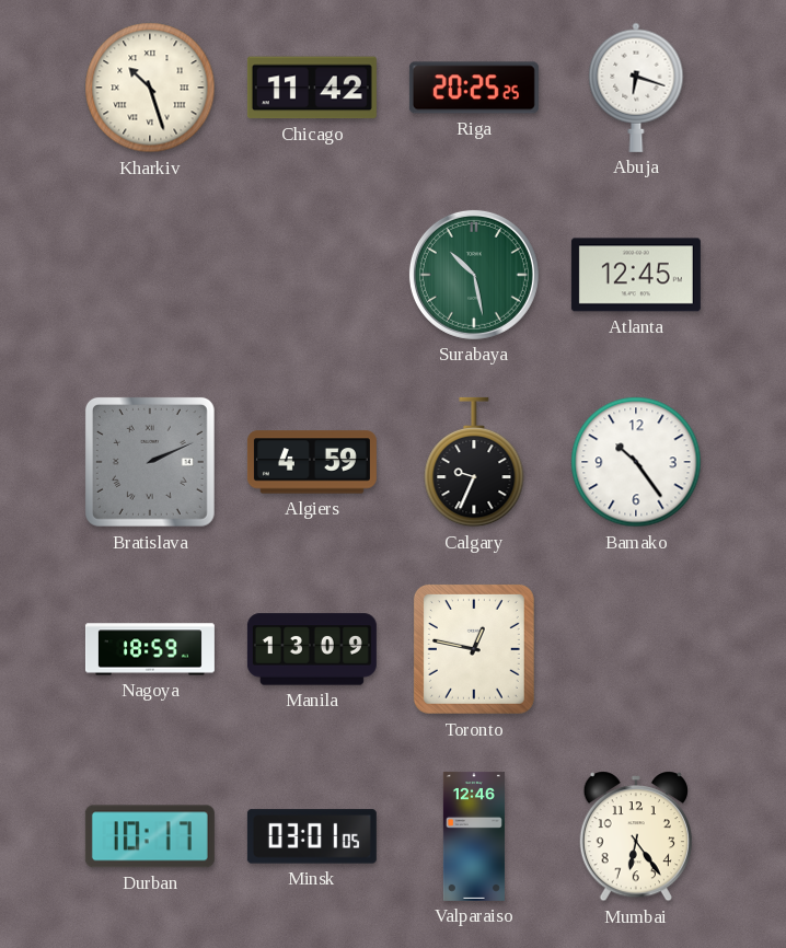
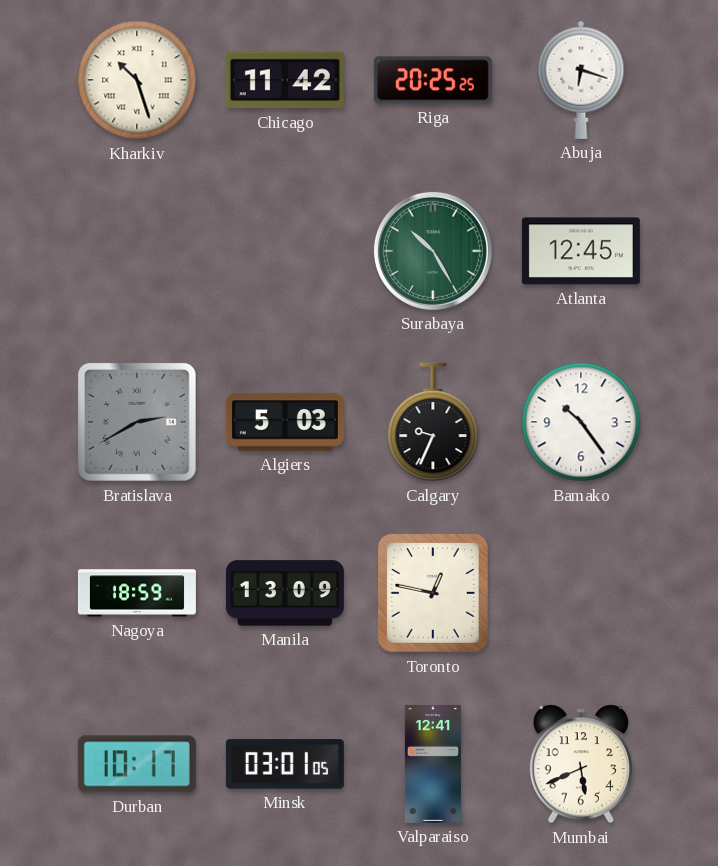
Surabaya: 10:28 -> 10:25
Bratislava: 2:11 -> 2:40
Algiers: 4:59 -> 5:03
Valparaiso: 12:46 -> 12:41
Mumbai: 6:24 -> 5:41
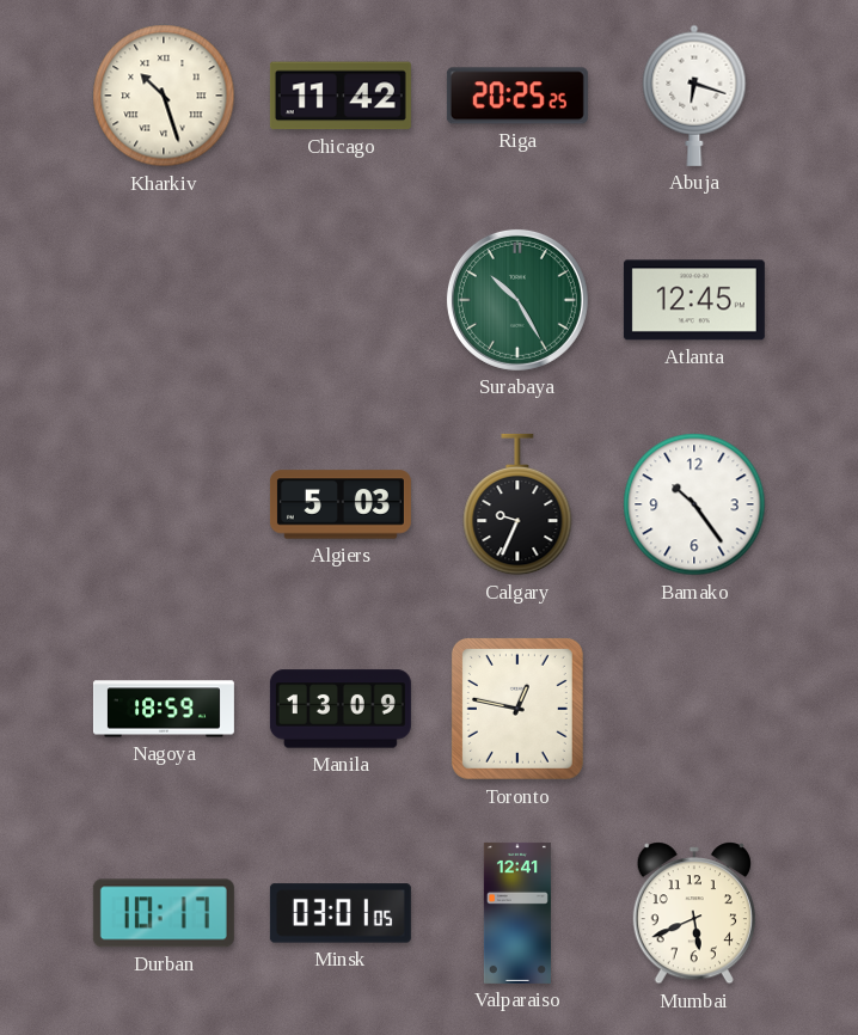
Bratislava: 2:40 -> none
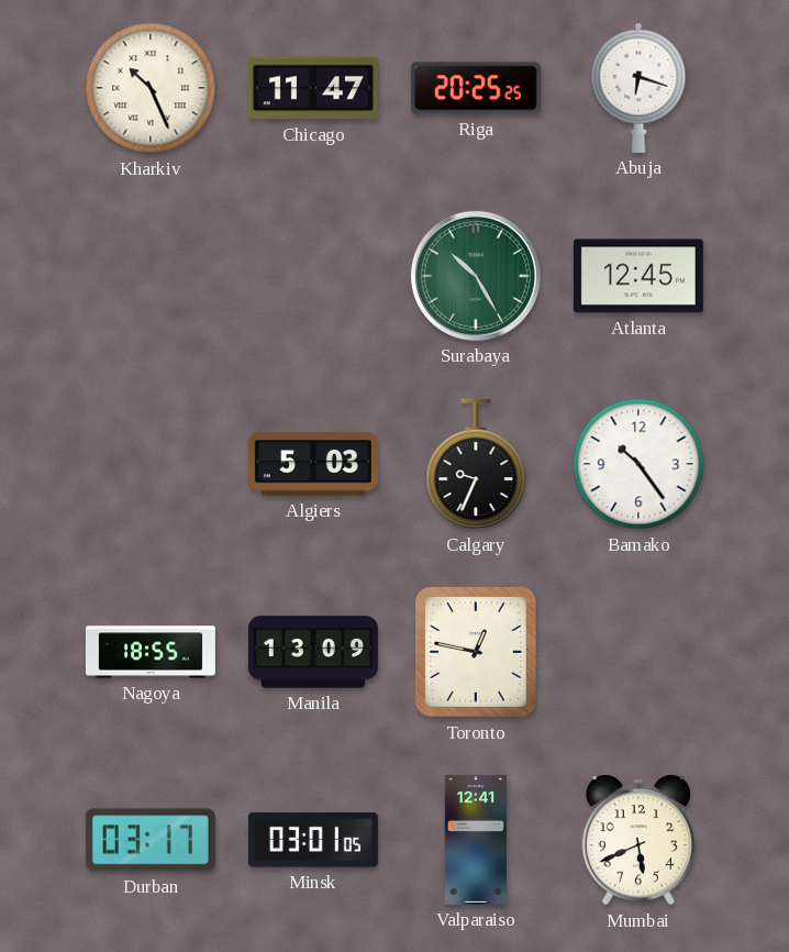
Kharkiv: 10:27 -> 10:26
Chicago: 11:42 -> 11:47
Nagoya: 18:59 -> 18:55
Durban: 10:17 -> 03:17
